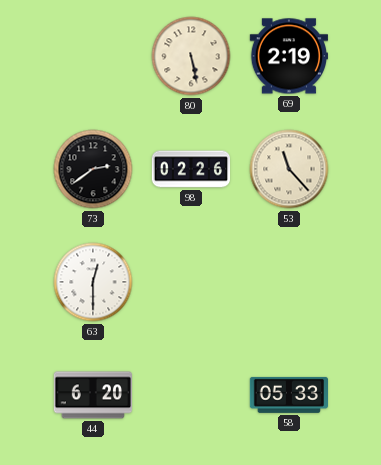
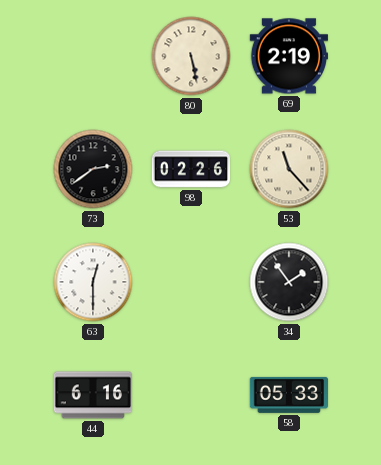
34: none -> 1:54
44: 6:20 -> 6:16
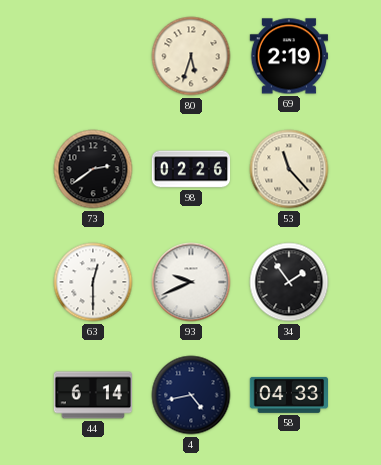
80: 5:28 -> 5:33
93: none -> 9:41
44: 6:16 -> 6:14
4: none -> 4:43
58: 05:33 -> 04:33
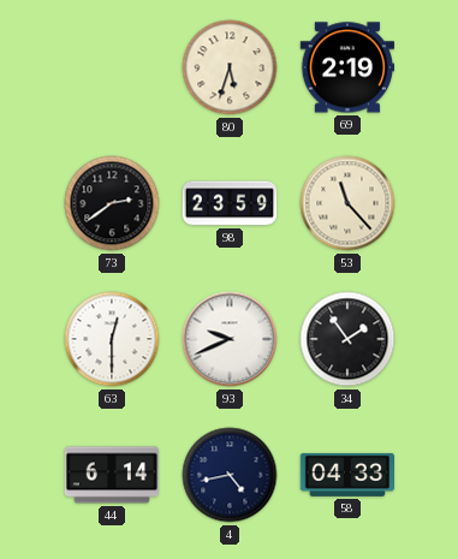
98: 02:26 -> 23:59
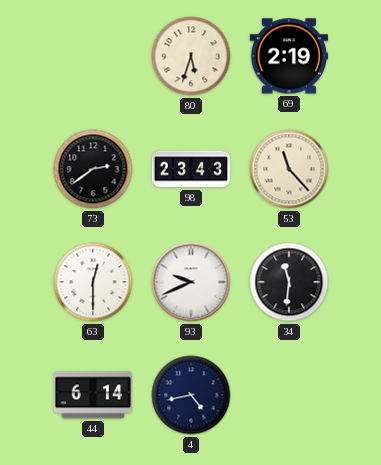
98: 23:59 -> 23:43
34: 1:54 -> 11:31
58: 04:33 -> none
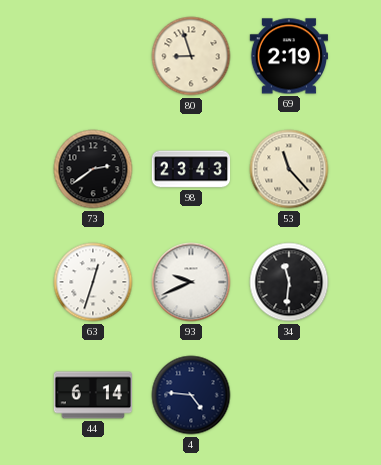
80: 5:33 -> 8:57
63: 12:30 -> 12:33
4: 4:43 -> 4:46
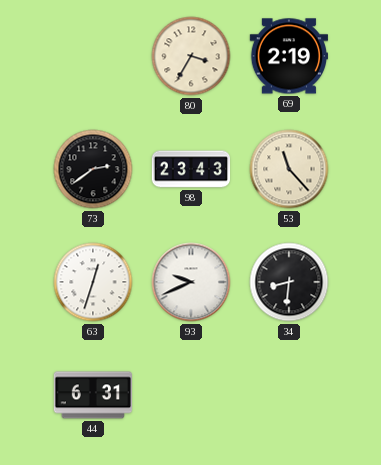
80: 8:57 -> 3:35
34: 11:31 -> 8:31
44: 6:14 -> 6:31
4: 4:46 -> none
